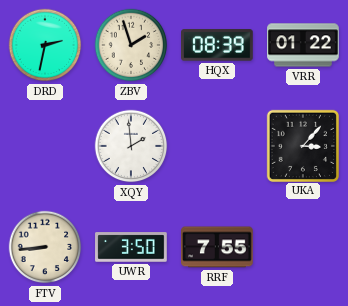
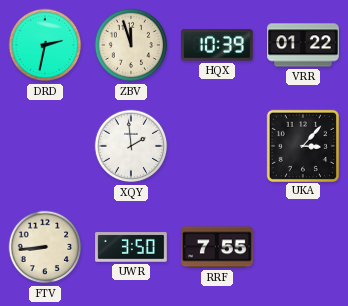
ZBV: 1:57 -> 11:57
HQX: 08:39 -> 10:39
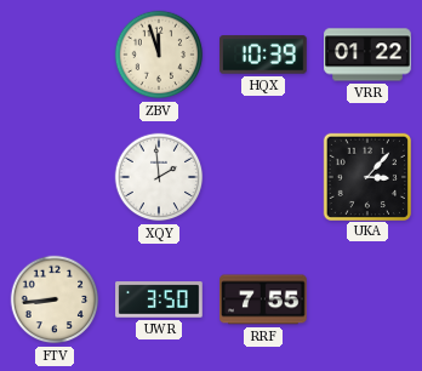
DRD: 2:32 -> none
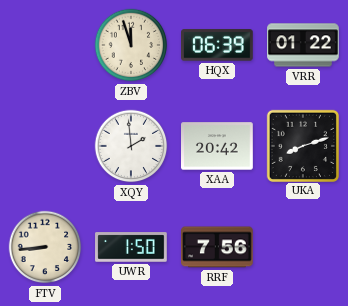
HQX: 10:39 -> 06:39
XAA: none -> 20:42
UKA: 3:07 -> 8:12
UWR: 3:50 -> 1:50
RRF: 7:55 -> 7:56
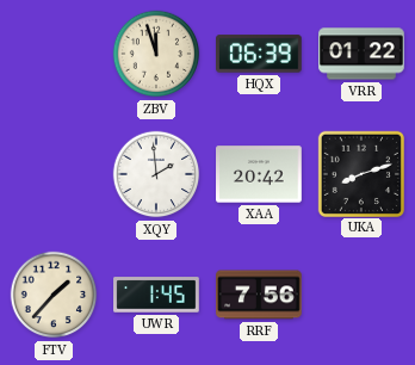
FTV: 8:44 -> 1:37
UWR: 1:50 -> 1:45
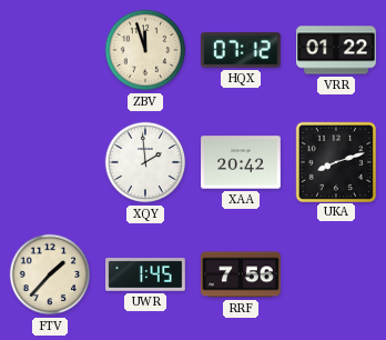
HQX: 06:39 -> 07:12
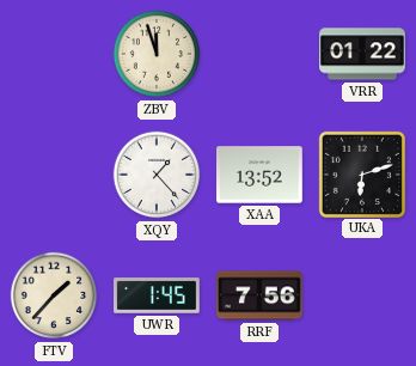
HQX: 07:12 -> none
XQY: 1:59 -> 1:23
XAA: 20:42 -> 13:52
UKA: 8:12 -> 6:12
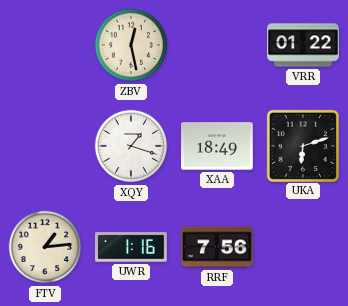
ZBV: 11:57 -> 12:28
XQY: 1:23 -> 1:18
XAA: 13:52 -> 18:49
FTV: 1:37 -> 1:14
UWR: 1:45 -> 1:16
